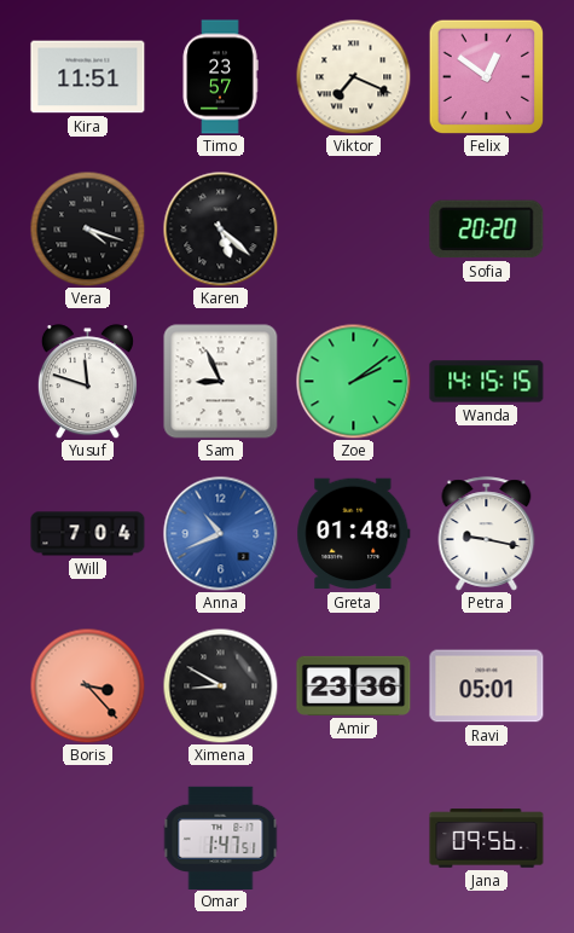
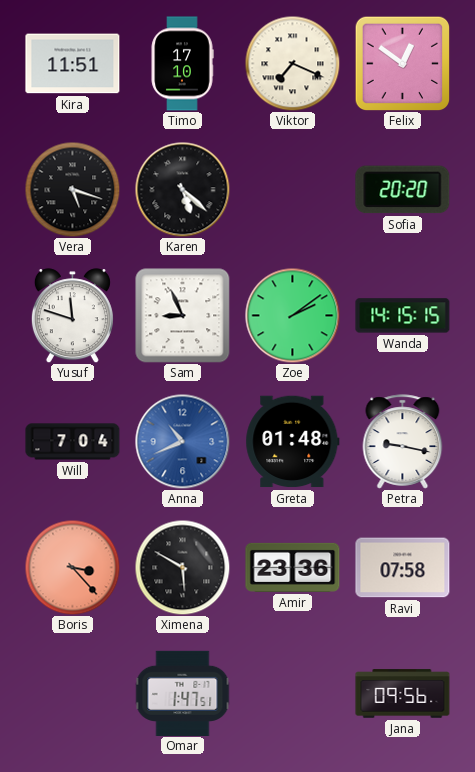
Timo: 23:57 -> 17:10
Vera: 4:18 -> 5:18
Ximena: 8:50 -> 5:50
Ravi: 05:01 -> 07:58
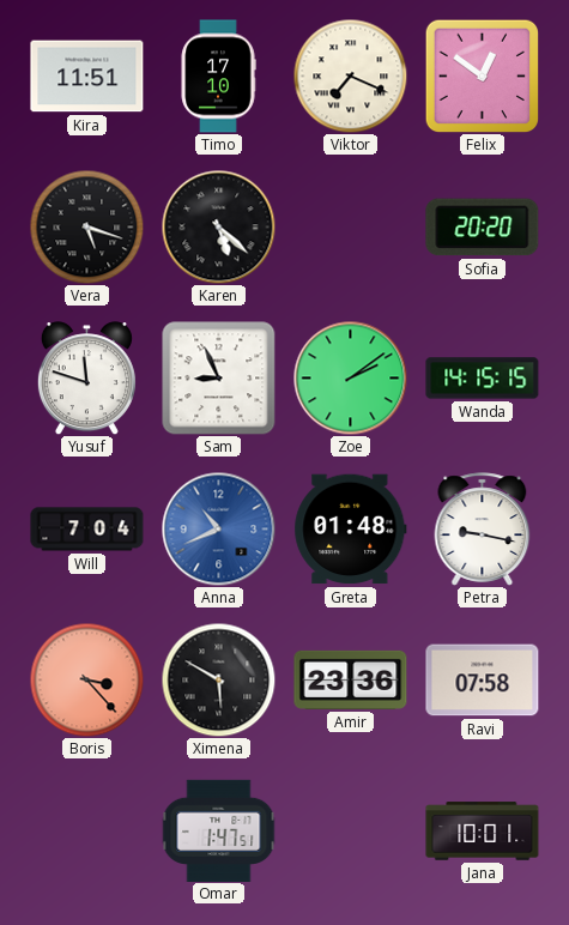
Jana: 09:56 -> 10:01
